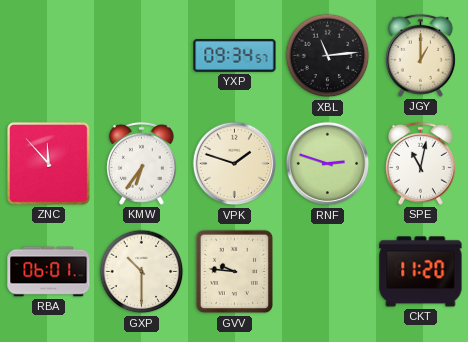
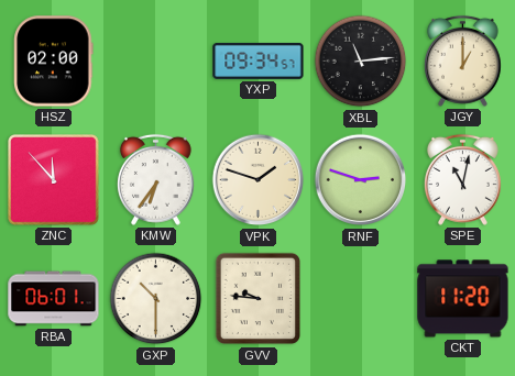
HSZ: none -> 02:00
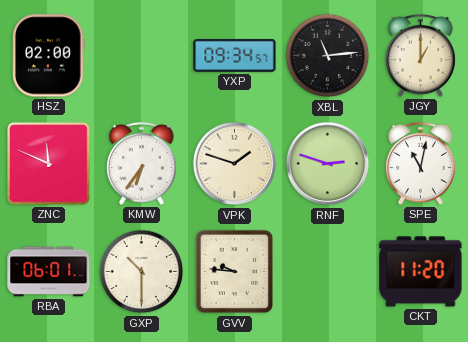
ZNC: 11:53 -> 11:49
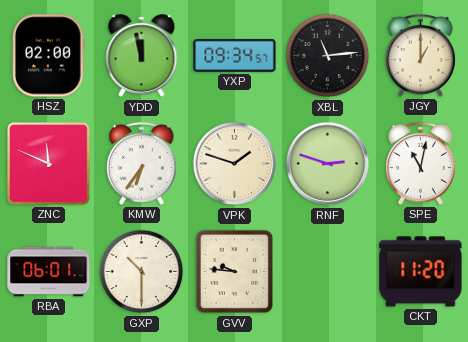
YDD: none -> 11:58
